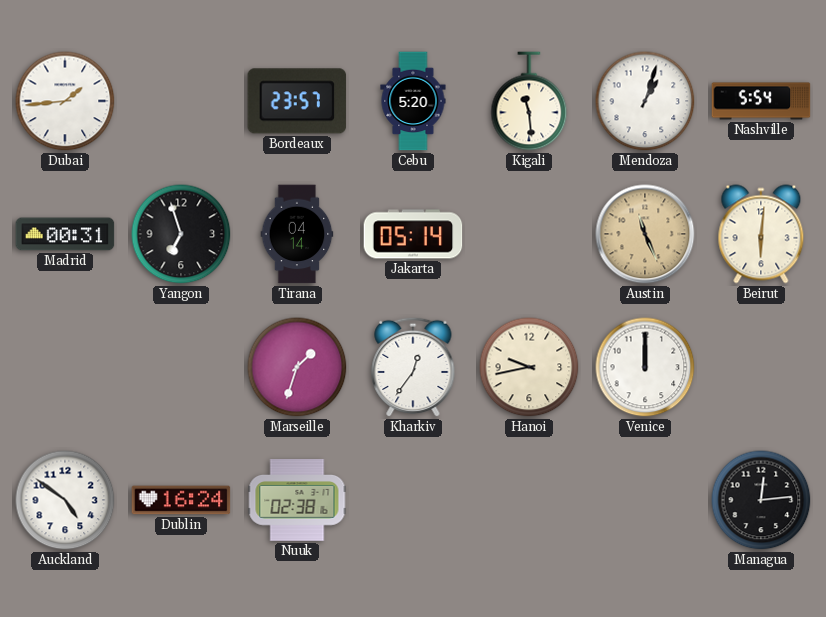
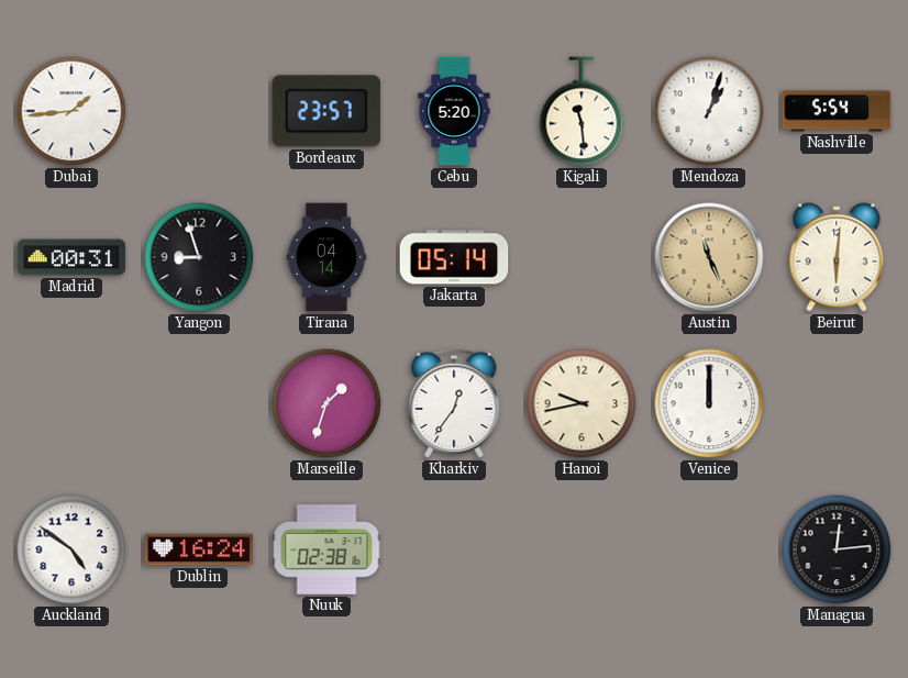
Yangon: 6:57 -> 8:57
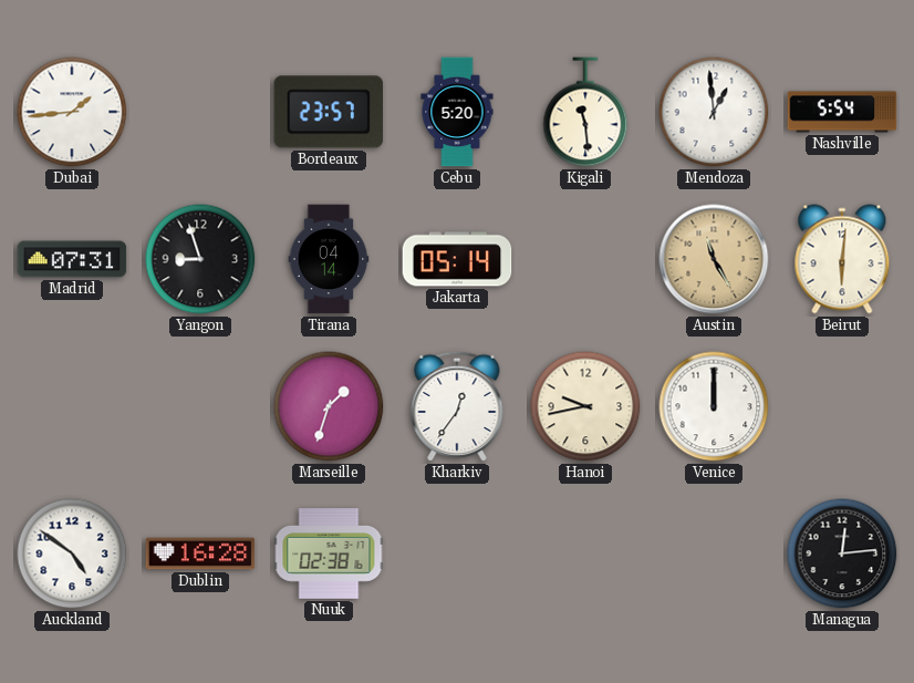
Mendoza: 1:03 -> 12:59
Madrid: 00:31 -> 07:31
Austin: 11:26 -> 11:25
Dublin: 16:24 -> 16:28
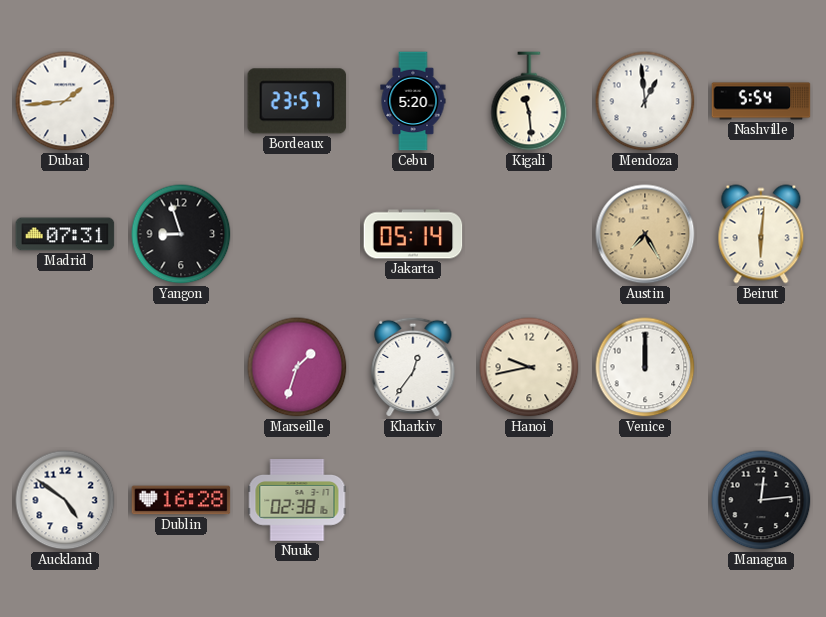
Tirana: 04:14 -> none
Austin: 11:25 -> 7:25
